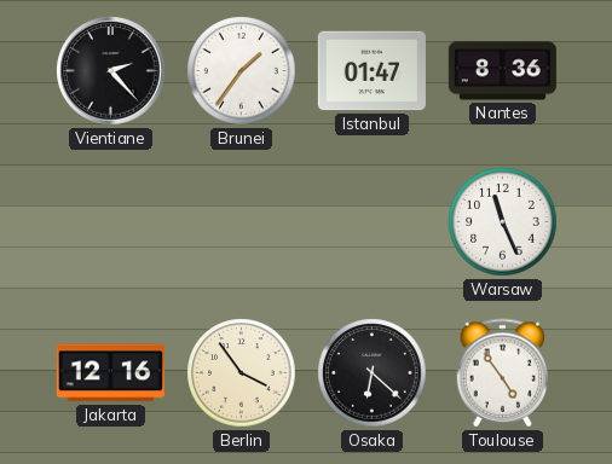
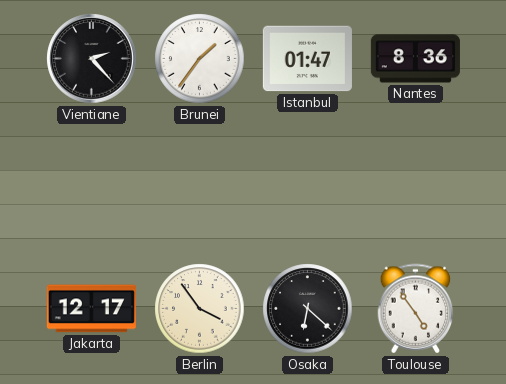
Warsaw: 11:26 -> none
Jakarta: 12:16 -> 12:17
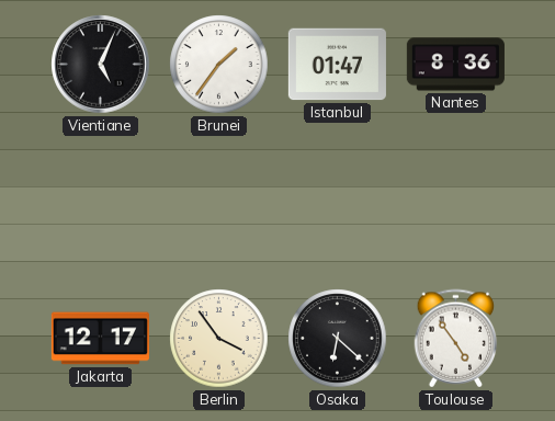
Vientiane: 2:23 -> 5:04
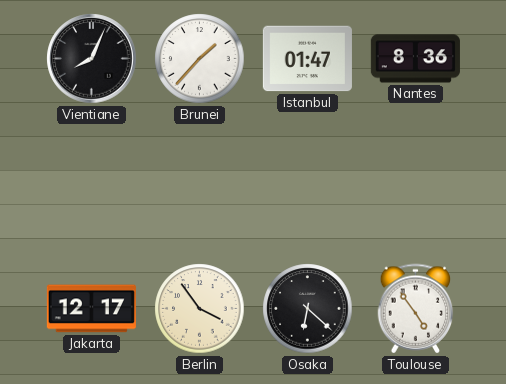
Vientiane: 5:04 -> 8:04
Brunei: 1:36 -> 1:37
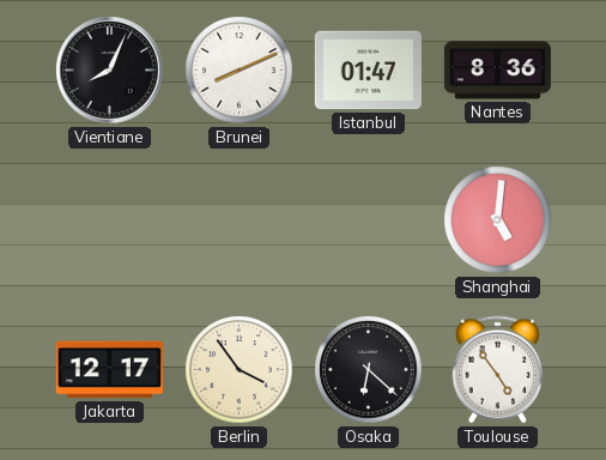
Brunei: 1:37 -> 8:11
Shanghai: none -> 5:01
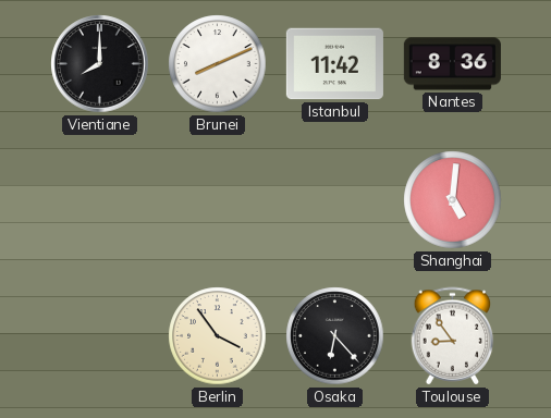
Vientiane: 8:04 -> 8:00
Istanbul: 01:47 -> 11:42
Jakarta: 12:17 -> none
Osaka: 6:22 -> 6:23
Toulouse: 4:54 -> 8:54
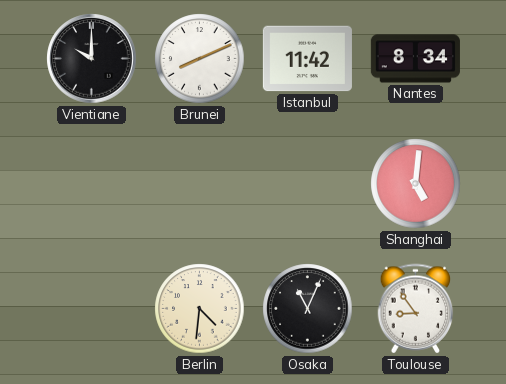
Vientiane: 8:00 -> 10:00
Nantes: 8:36 -> 8:34
Berlin: 3:54 -> 4:31
Osaka: 6:23 -> 11:04
